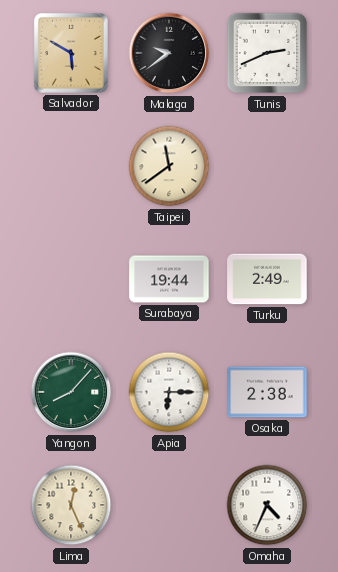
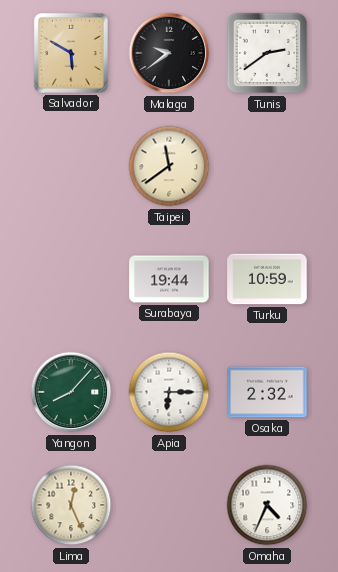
Tunis: 2:41 -> 2:39
Turku: 2:49 -> 10:59
Osaka: 2:38 -> 2:32
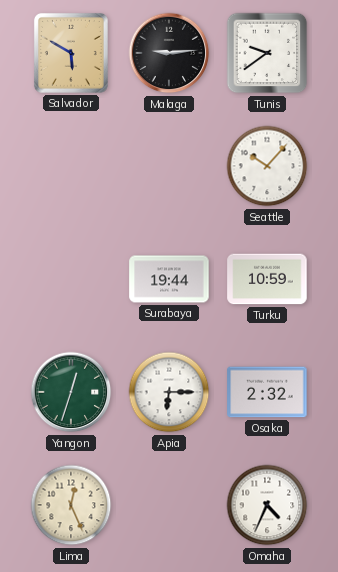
Malaga: 9:39 -> 9:14
Tunis: 2:39 -> 9:39
Taipei: 11:39 -> none
Seattle: none -> 10:07
Yangon: 8:07 -> 12:33
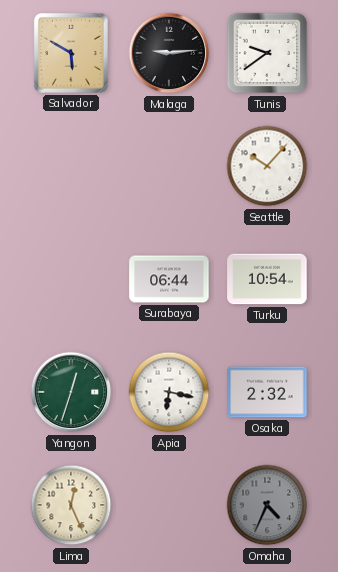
Surabaya: 19:44 -> 06:44
Turku: 10:59 -> 10:54
Apia: 6:15 -> 6:17
Omaha dial: white -> grey
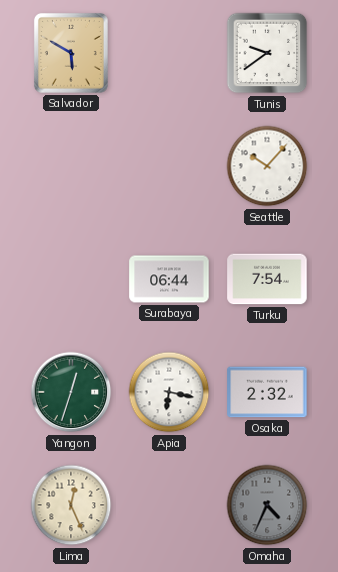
Malaga: 9:14 -> none
Turku: 10:54 -> 7:54
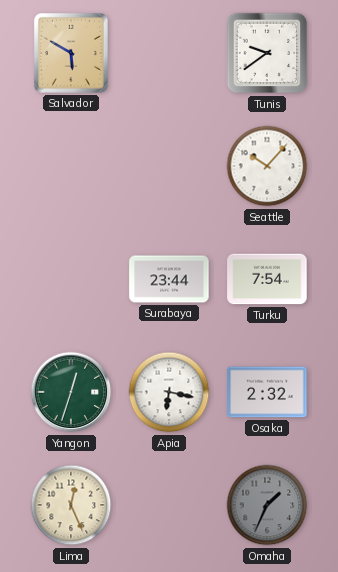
Surabaya: 06:44 -> 23:44
Omaha: 4:34 -> 1:34
